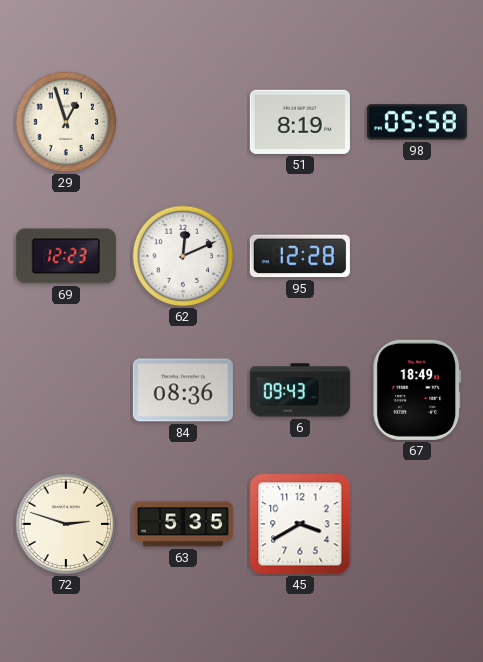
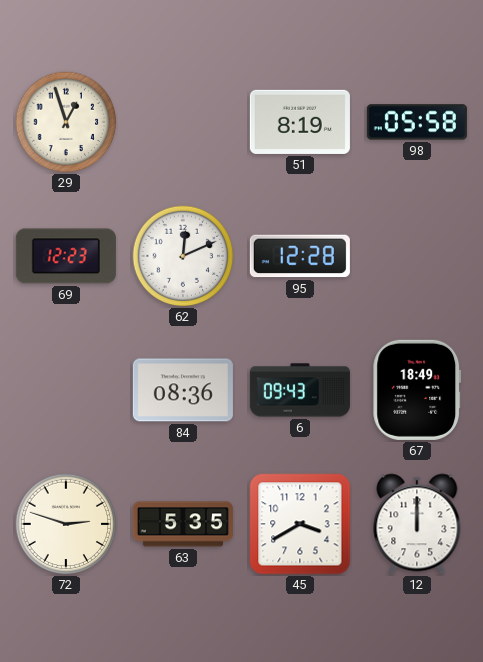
12: none -> 12:00
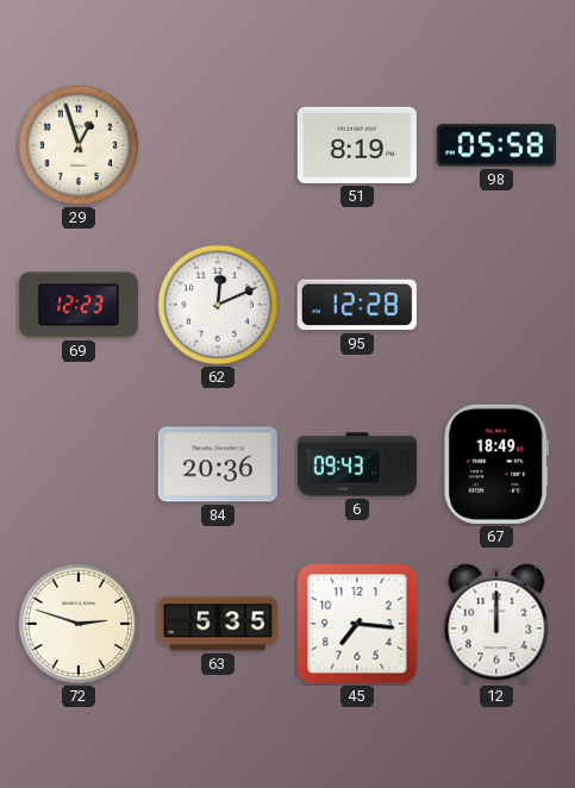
84: 08:36 -> 20:36
45: 3:40 -> 7:16
